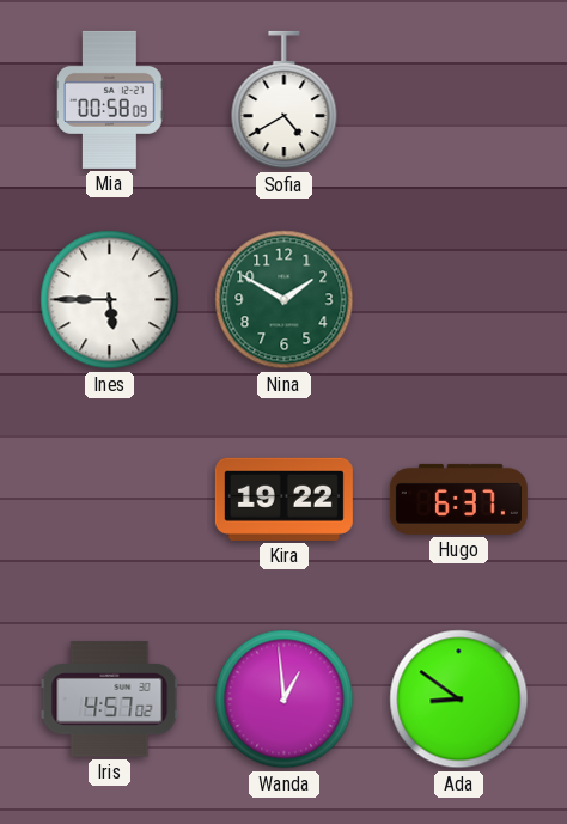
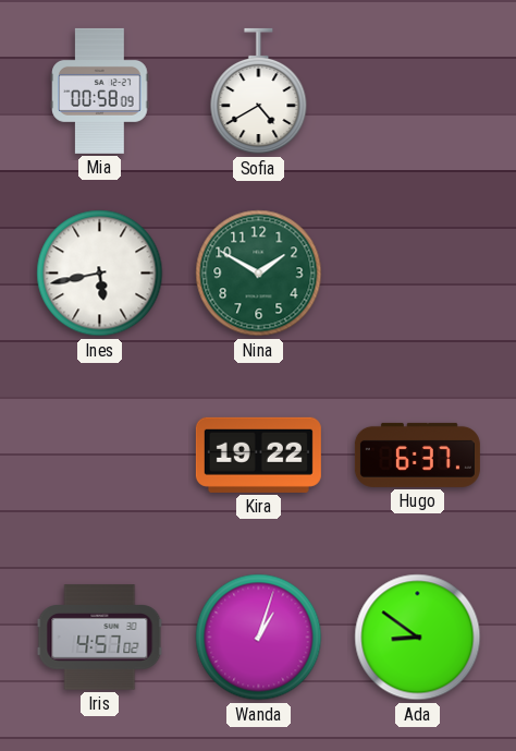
Ines: 5:45 -> 5:43
Wanda: 12:59 -> 1:03
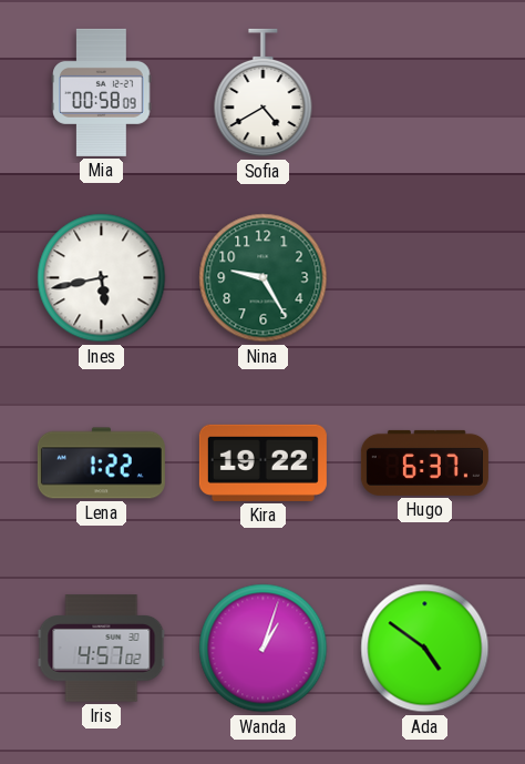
Nina: 1:50 -> 9:25
Lena: none -> 1:22
Ada: 8:51 -> 4:51
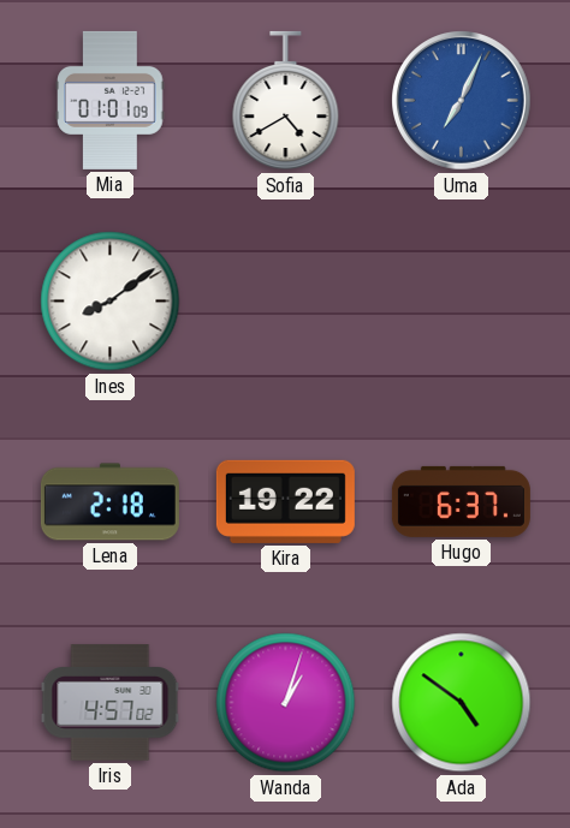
Mia: 00:58 -> 01:01
Uma: none -> 7:04
Ines: 5:43 -> 8:09
Nina: 9:25 -> none
Lena: 1:22 -> 2:18
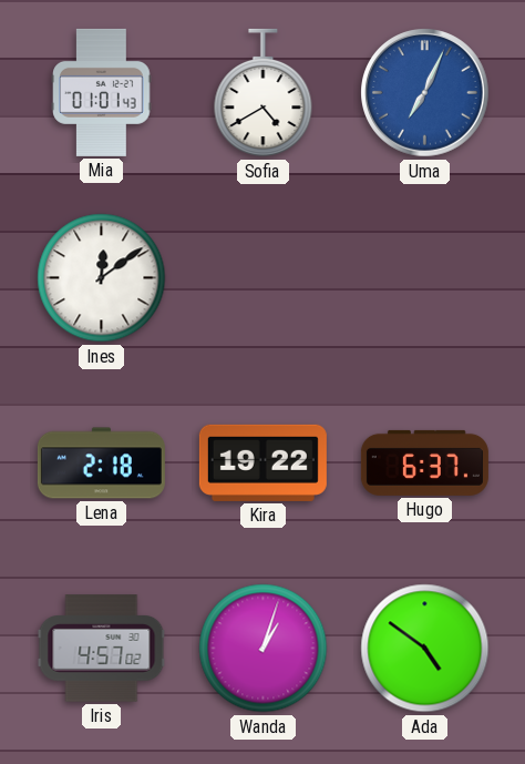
Mia: 01:01:09 -> 01:01:43
Ines: 8:09 -> 12:09
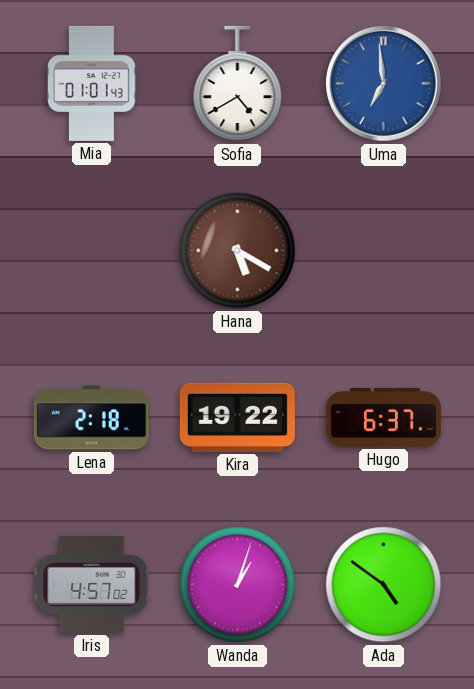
Uma: 7:04 -> 6:59
Ines: 12:09 -> none
Hana: none -> 5:20
